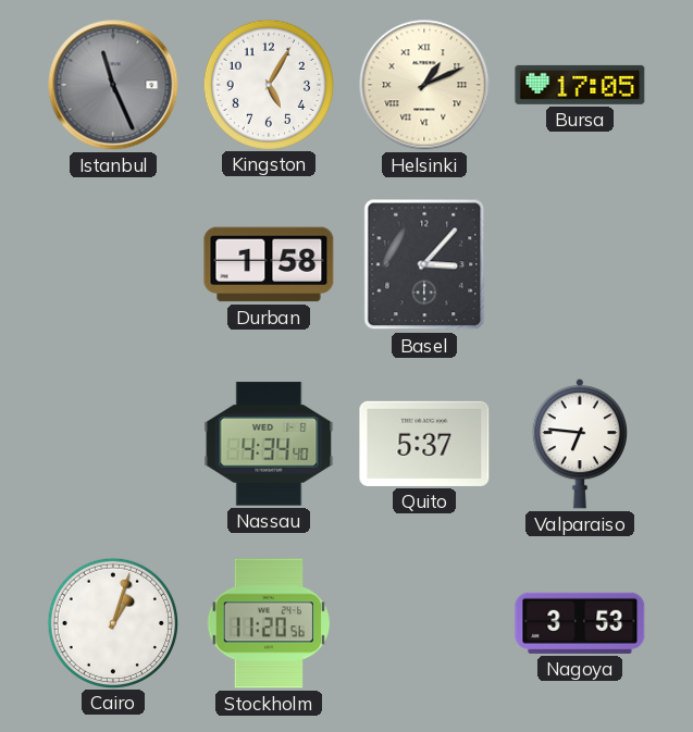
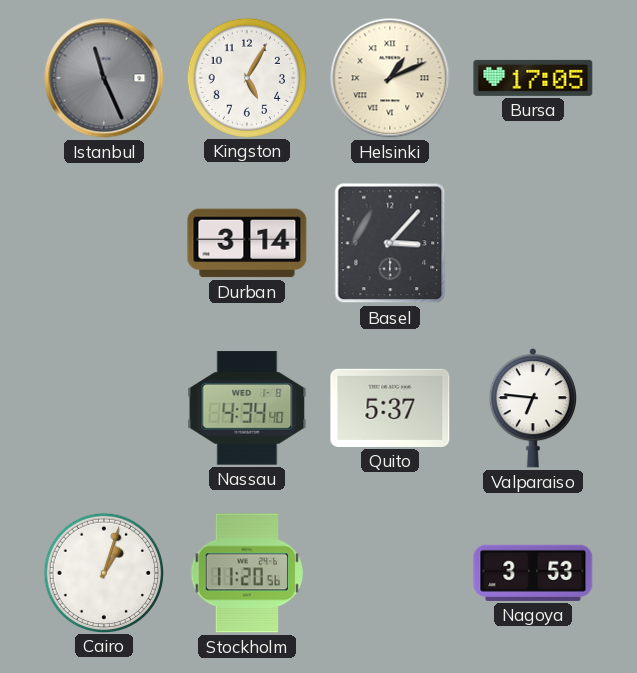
Durban: 1:58 -> 3:14
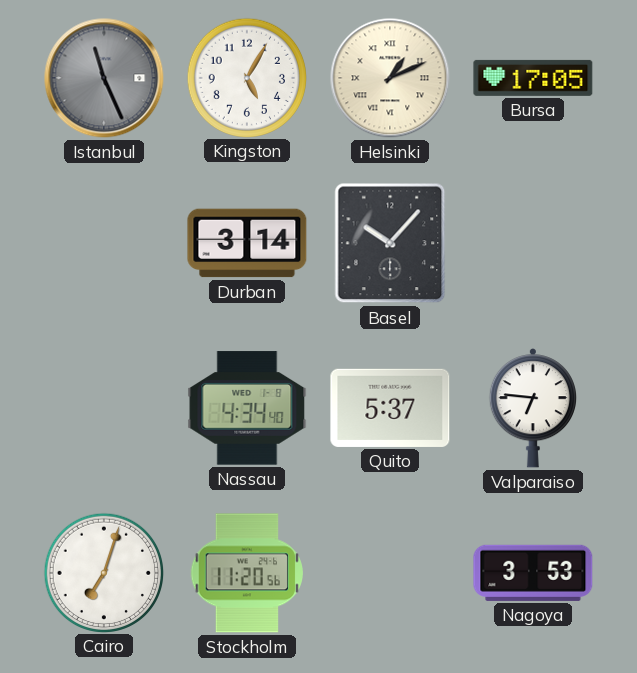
Basel: 3:07 -> 10:07
Cairo: 1:03 -> 7:03
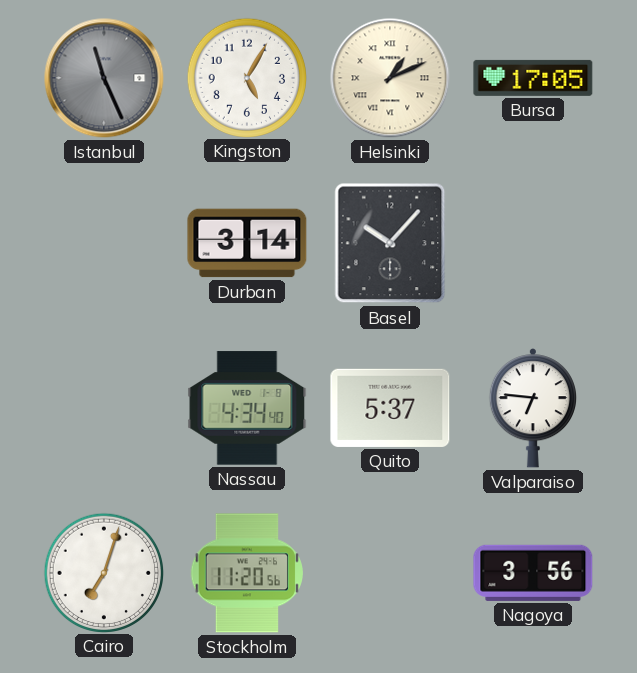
Nagoya: 3:53 -> 3:56
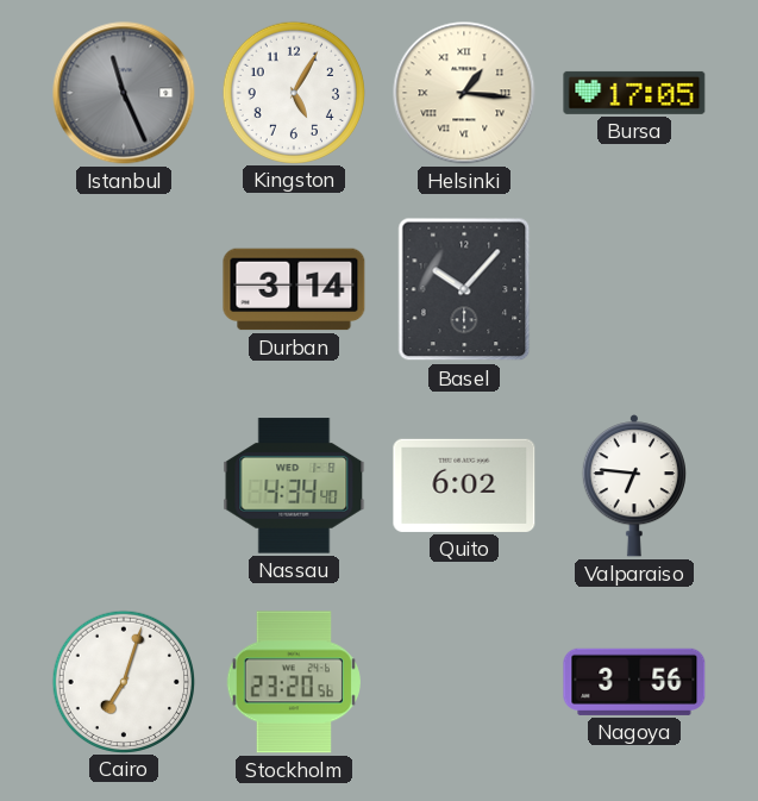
Helsinki: 1:11 -> 1:16
Quito: 5:37 -> 6:02
Stockholm: 11:20 -> 23:20
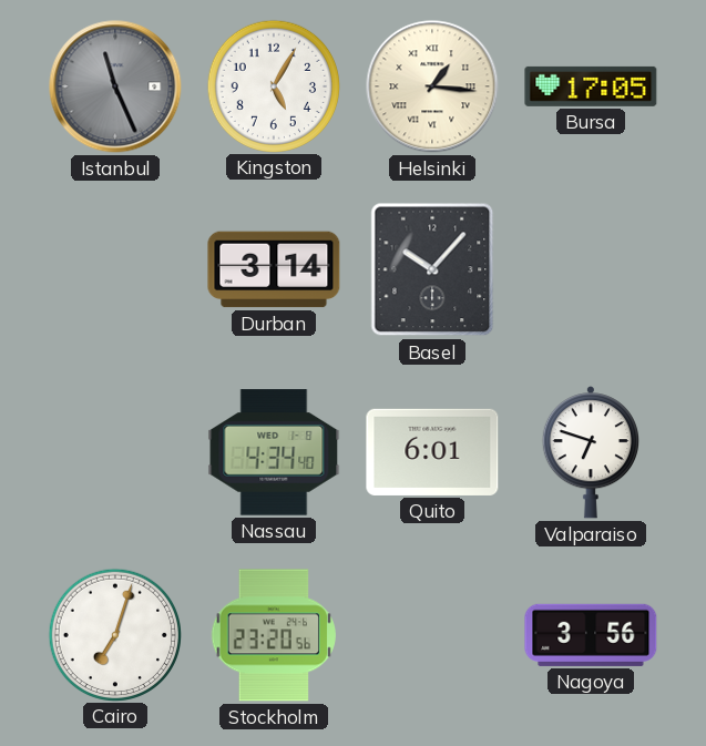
Quito: 6:02 -> 6:01
Valparaiso: 6:46 -> 6:48
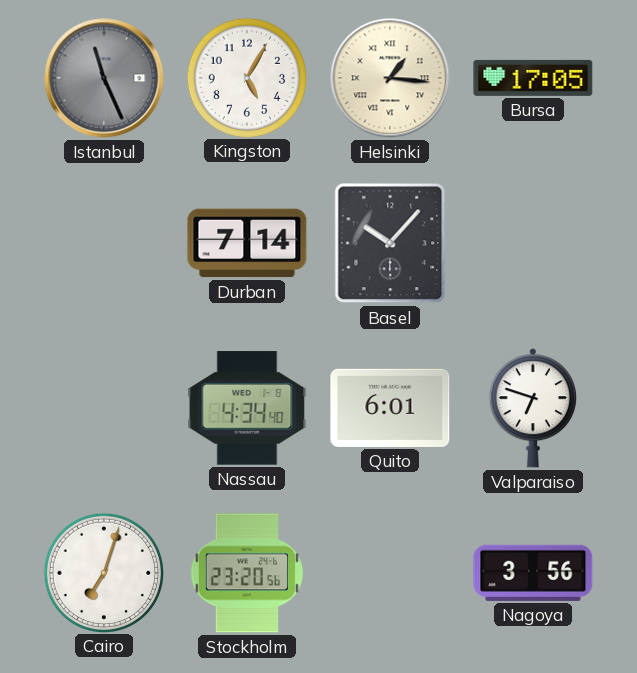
Durban: 3:14 -> 7:14
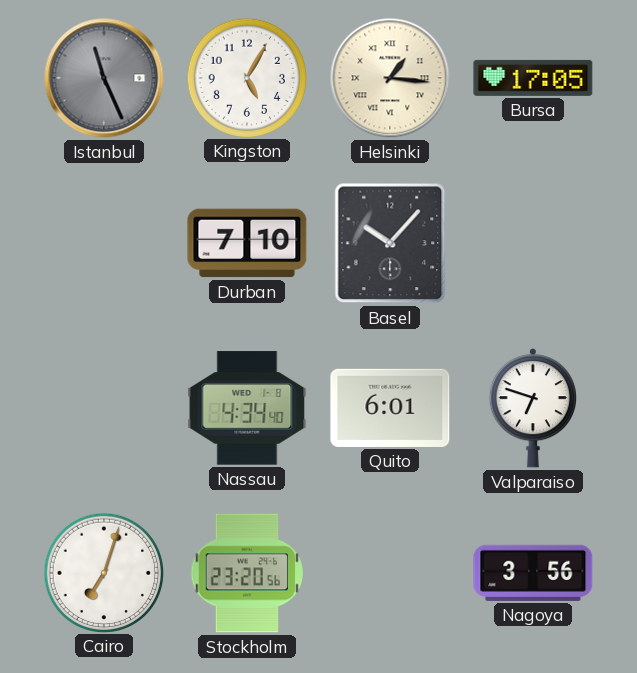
Durban: 7:14 -> 7:10
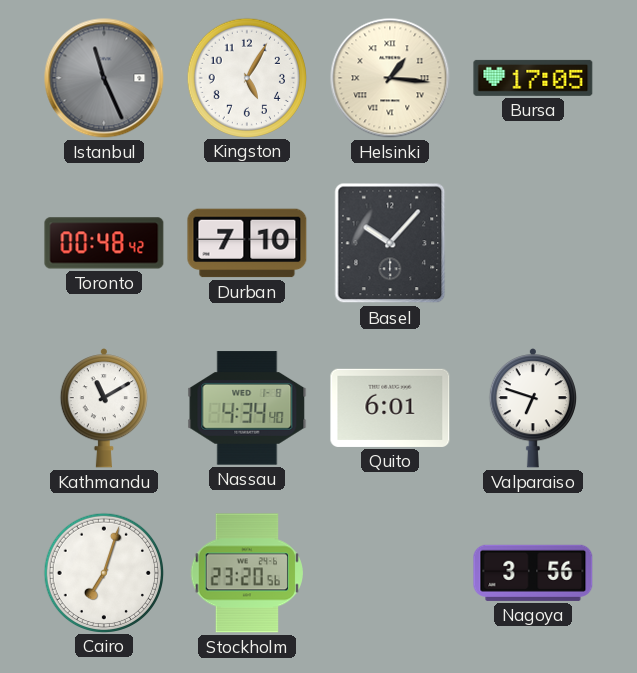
Toronto: none -> 00:48
Kathmandu: none -> 11:10
